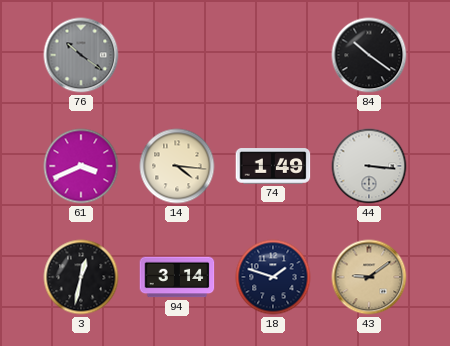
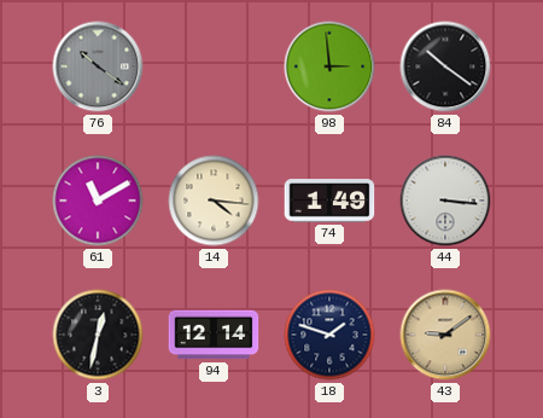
98: none -> 2:59
61: 3:41 -> 11:10
94: 3:14 -> 12:14
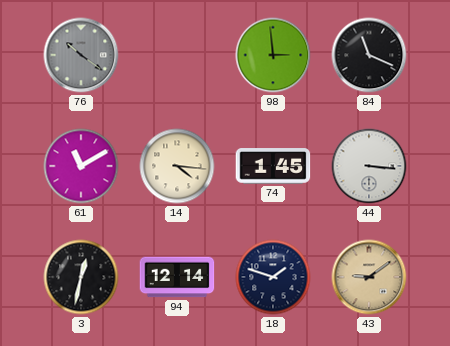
84: 10:21 -> 11:19
74: 1:49 -> 1:45
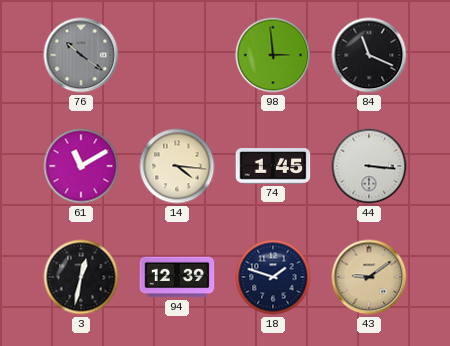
94: 12:14 -> 12:39
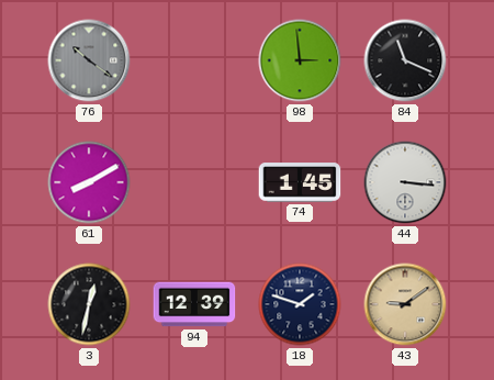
61: 11:10 -> 8:10
14: 4:16 -> none
